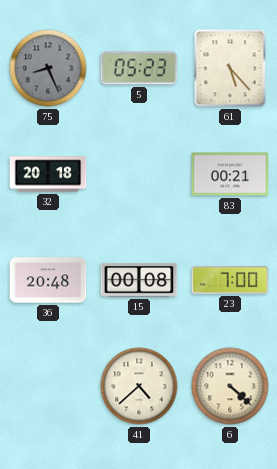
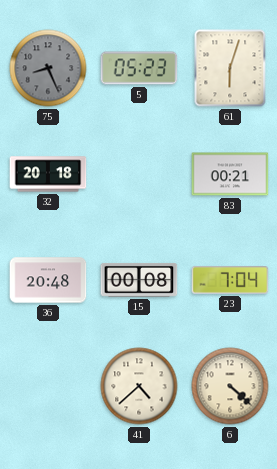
61: 5:23 -> 6:03
23: 7:00 -> 7:04
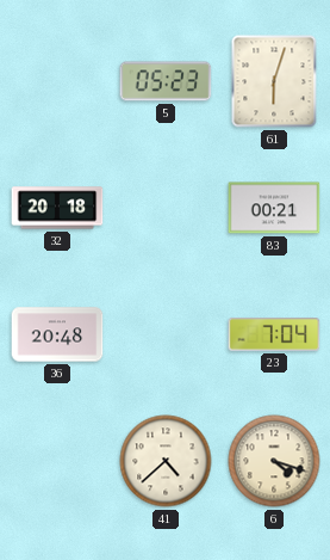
75: 8:26 -> none
15: 00:08 -> none
6: 4:22 -> 4:18
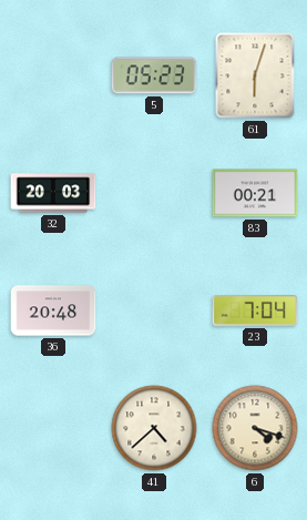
32: 20:18 -> 20:03
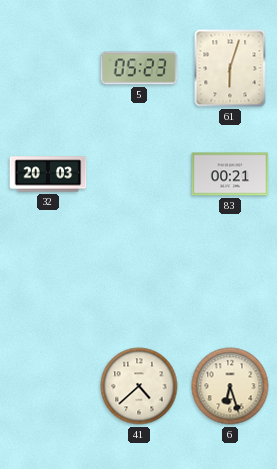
36: 20:48 -> none
23: 7:04 -> none
6: 4:18 -> 6:27
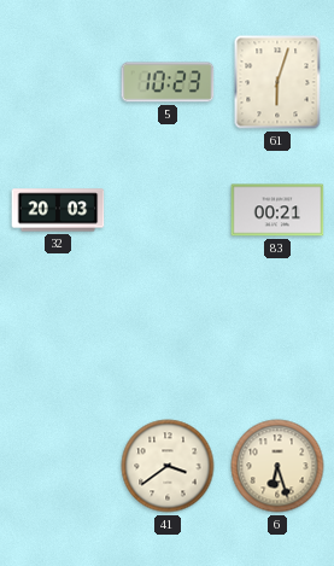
5: 05:23 -> 10:23
41: 4:38 -> 3:39
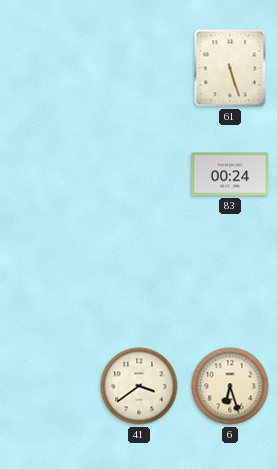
5: 10:23 -> none
61: 6:03 -> 5:27
32: 20:03 -> none
83: 00:21 -> 00:24
